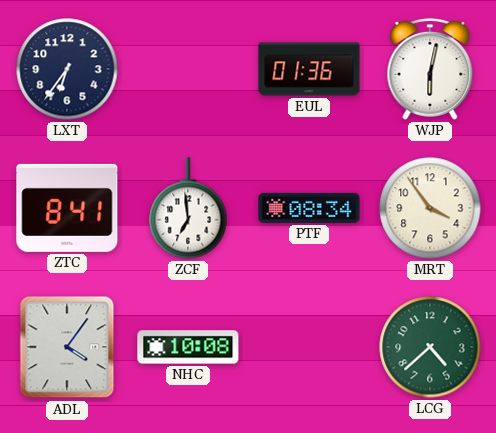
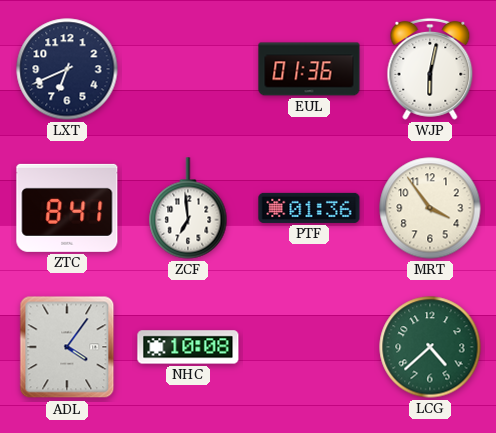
LXT: 6:36 -> 6:41
PTF: 08:34 -> 01:36
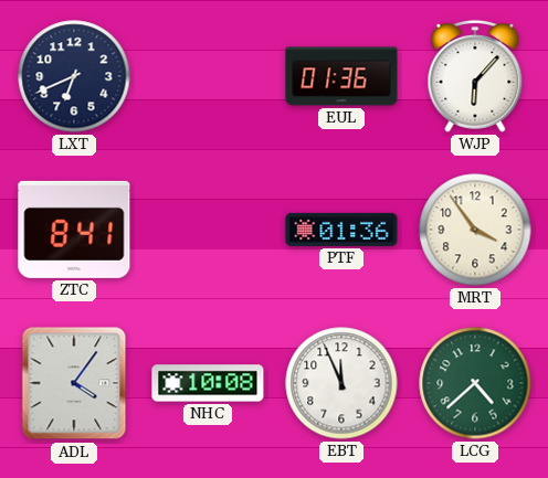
WJP: 6:02 -> 6:07
ZCF: 6:59 -> none
EBT: none -> 11:56
